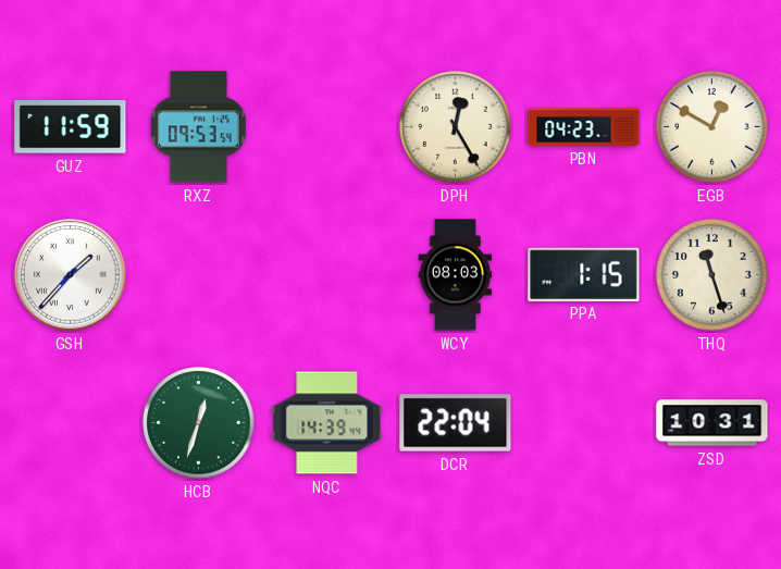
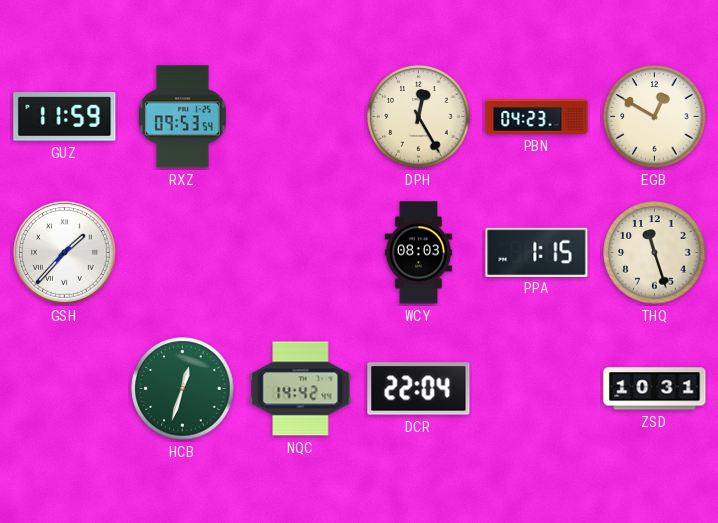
NQC: 14:39 -> 14:42
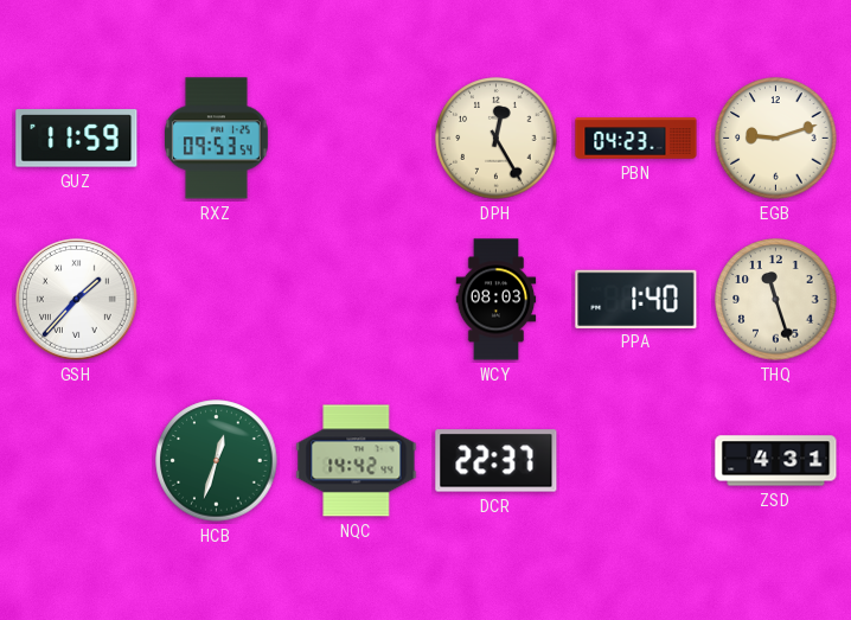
EGB: 12:50 -> 9:12
PPA: 1:15 -> 1:40
DCR: 22:04 -> 22:37
ZSD: 10:31 -> 4:31
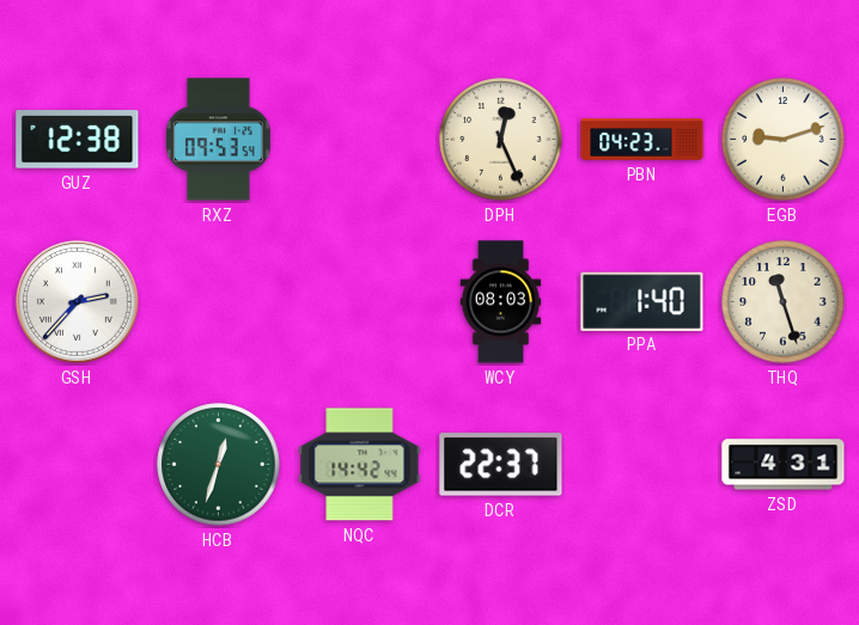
GUZ: 11:59 -> 12:38
DPH: 12:25 -> 12:26
GSH: 1:37 -> 2:37
